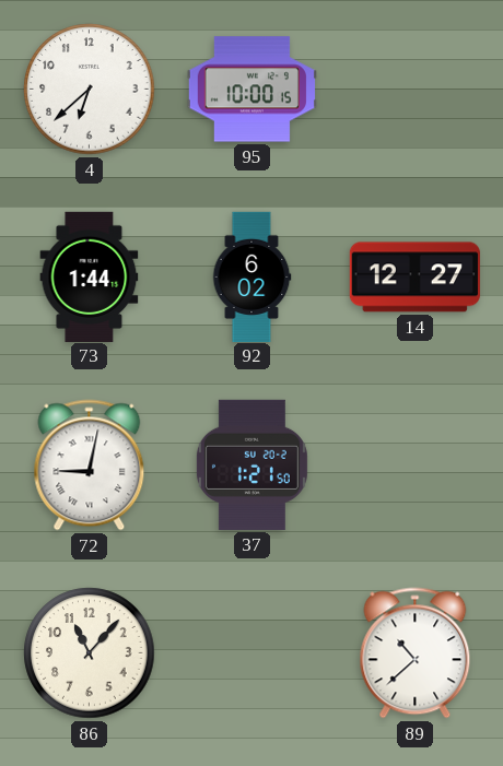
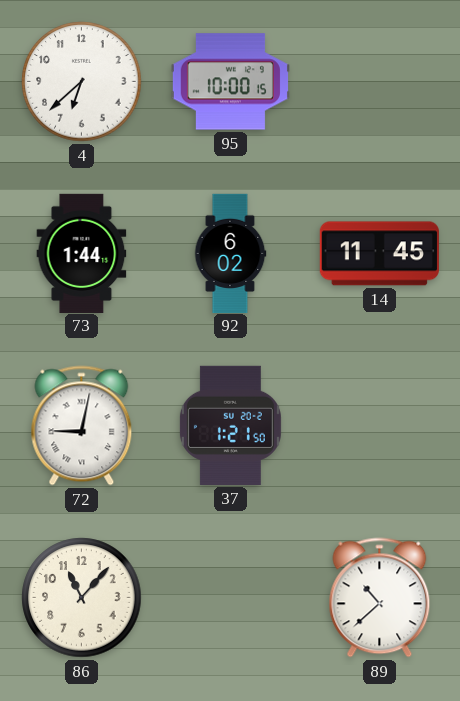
14: 12:27 -> 11:45
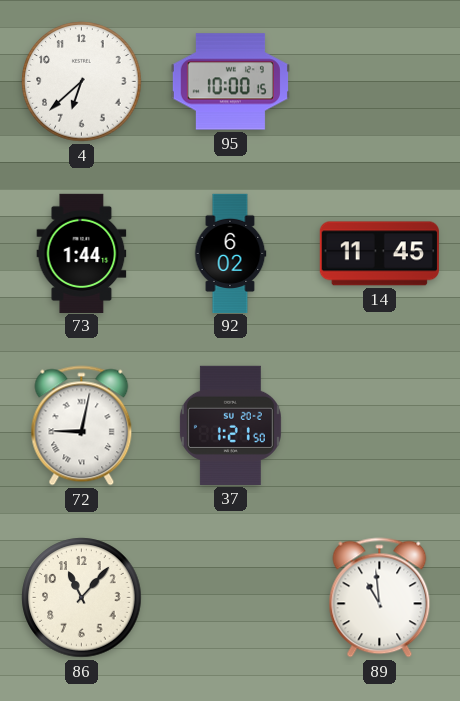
89: 10:38 -> 10:59
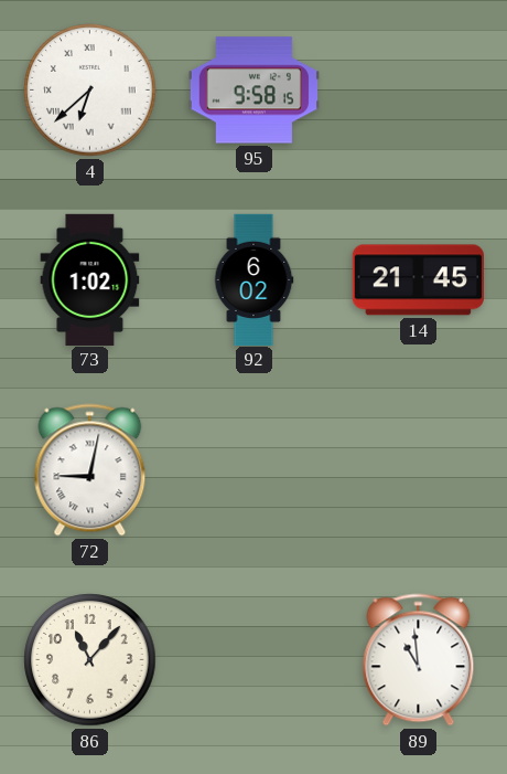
4 numerals: Arabic -> Roman
95: 10:00 -> 9:58
73: 1:44 -> 1:02
14: 11:45 -> 21:45
37: 1:21 -> none
